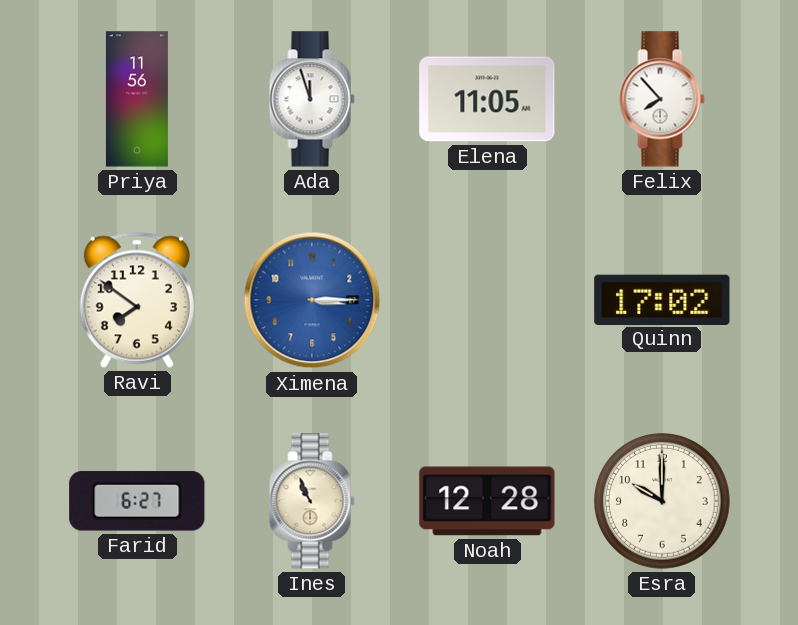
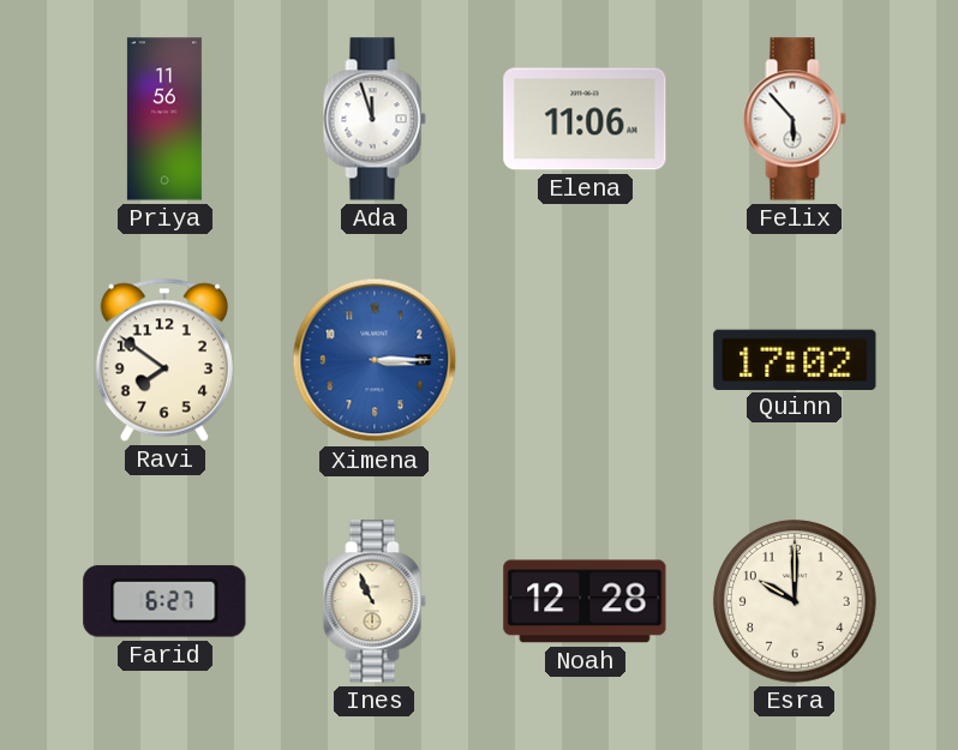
Elena: 11:05 -> 11:06
Felix: 7:53 -> 5:53
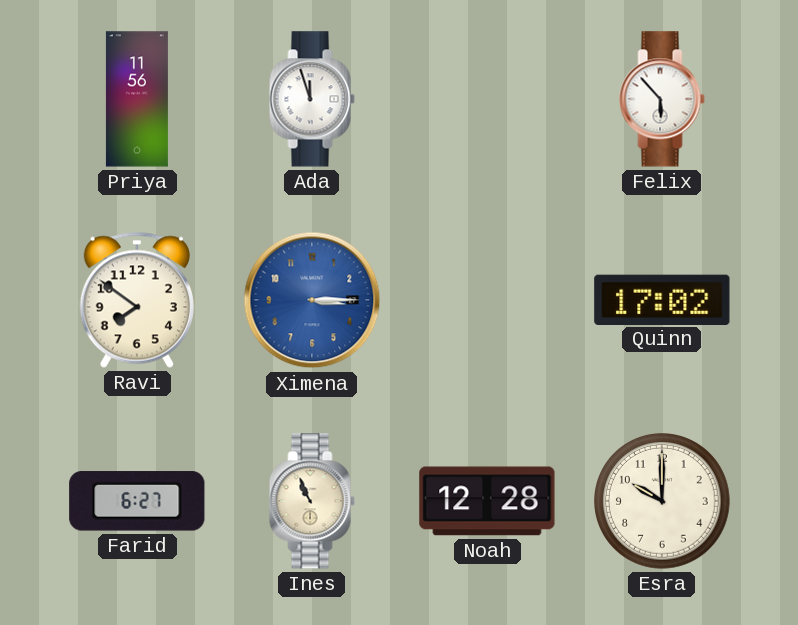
Elena: 11:06 -> none
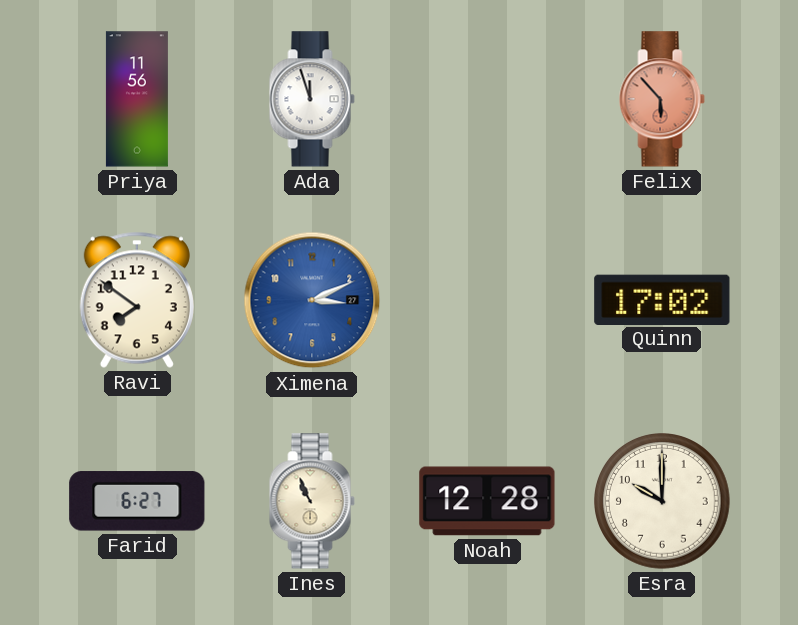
Felix dial: white -> salmon
Ximena: 3:15 -> 3:11
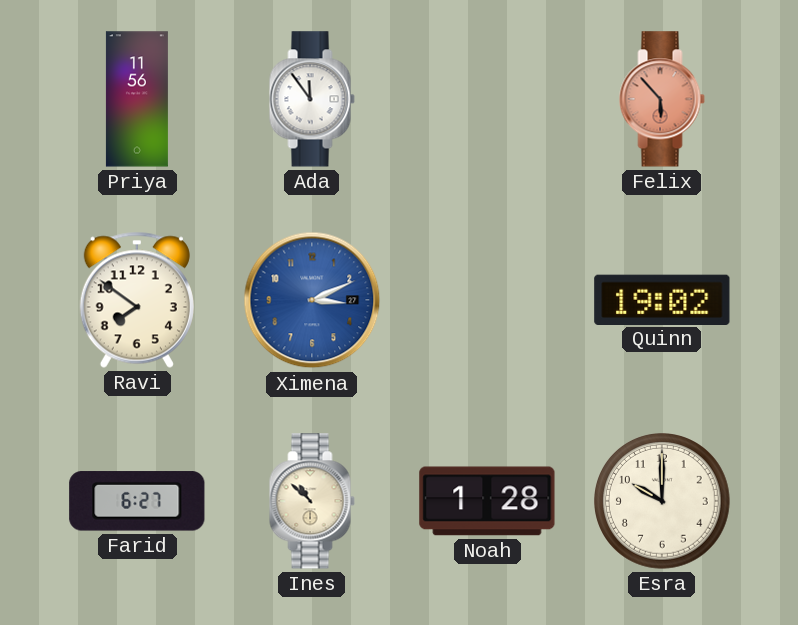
Ada: 11:57 -> 11:54
Quinn: 17:02 -> 19:02
Ines: 10:56 -> 10:52
Noah: 12:28 -> 1:28
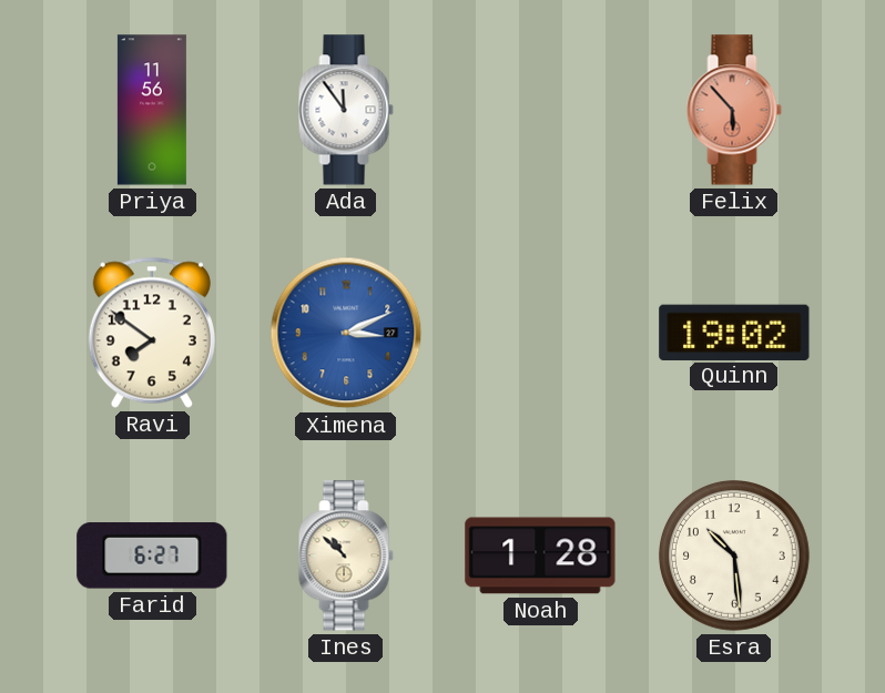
Esra: 10:00 -> 10:29
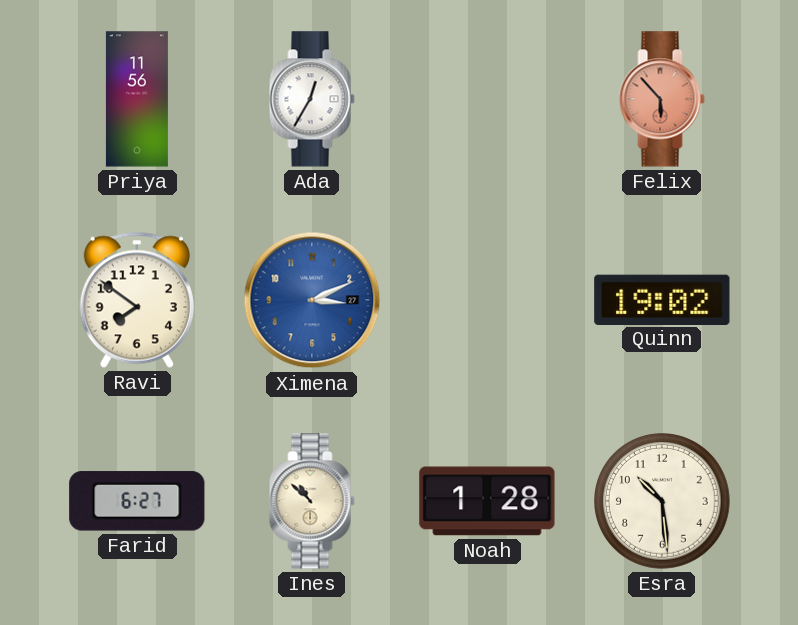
Ada: 11:54 -> 12:35
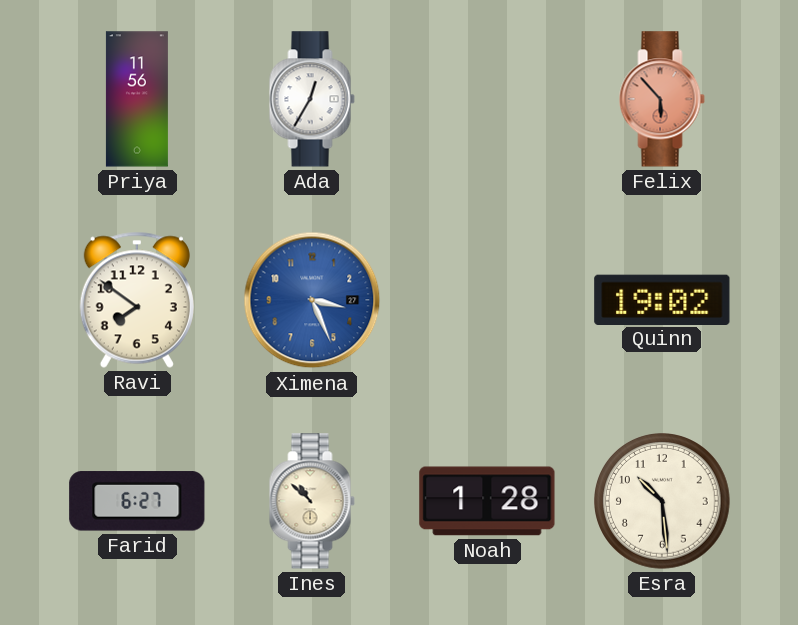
Ximena: 3:11 -> 3:26
